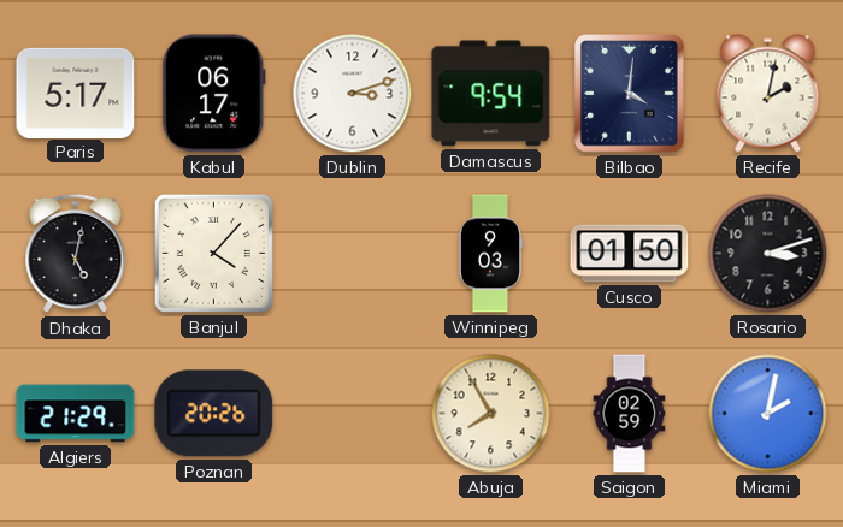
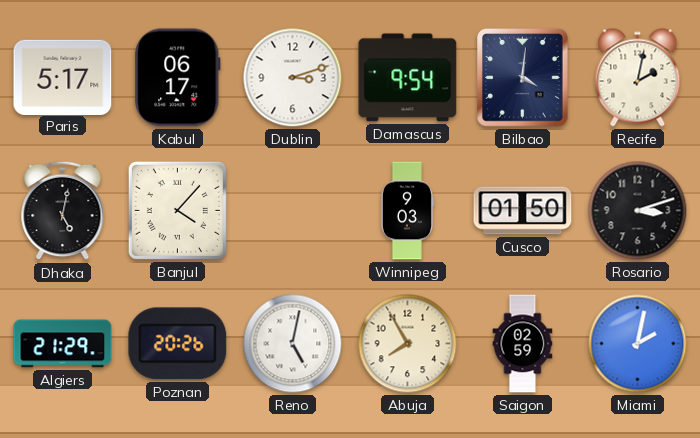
Reno: none -> 5:02
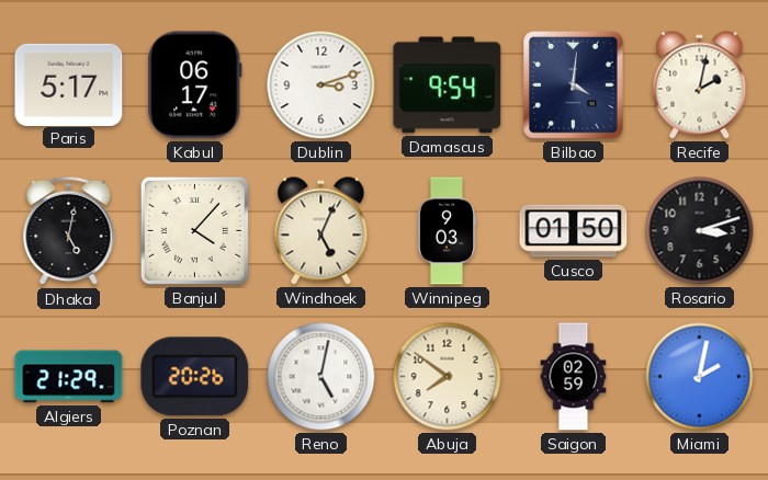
Windhoek: none -> 5:04
Abuja: 7:55 -> 7:51
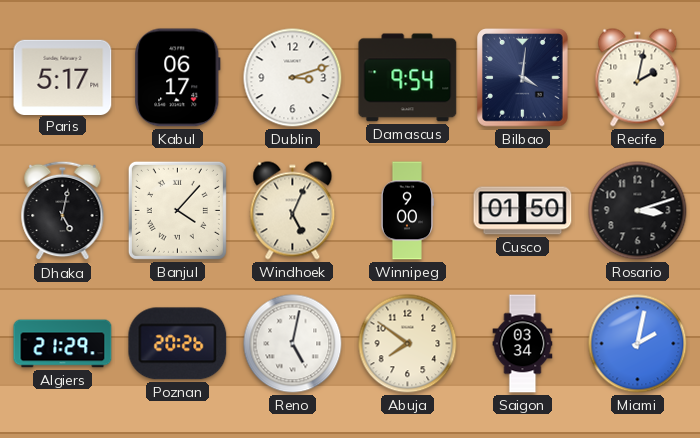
Winnipeg: 9:03 -> 9:00
Saigon: 02:59 -> 03:34
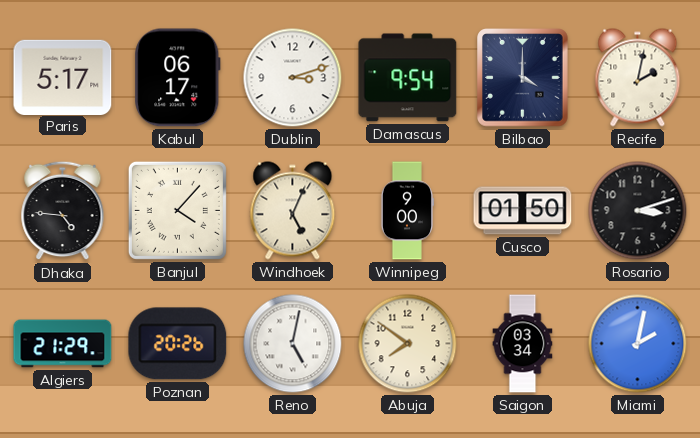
Bilbao: 4:01 -> 4:00
Dhaka: 5:02 -> 4:46
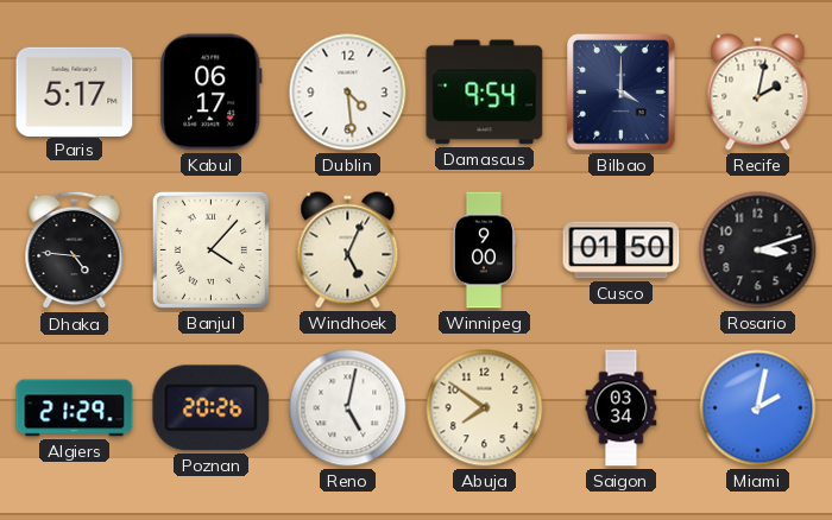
Dublin: 3:12 -> 4:29
